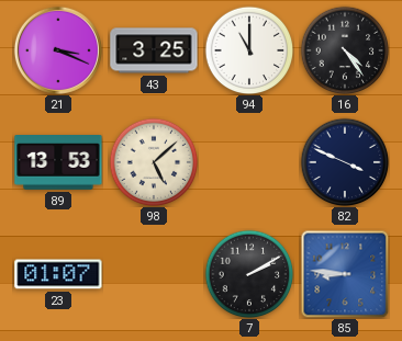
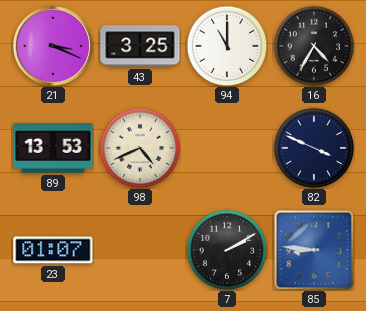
16: 4:24 -> 4:35
98: 5:08 -> 4:41
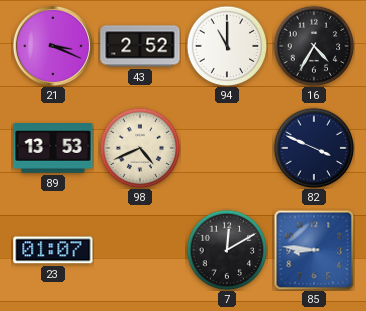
43: 3:25 -> 2:52
7: 2:10 -> 12:10
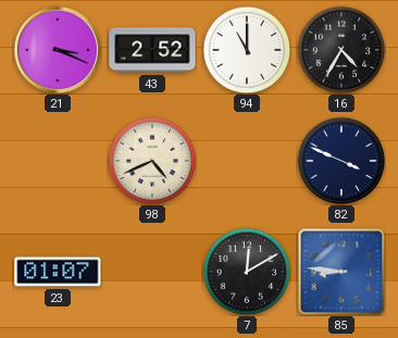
89: 13:53 -> none
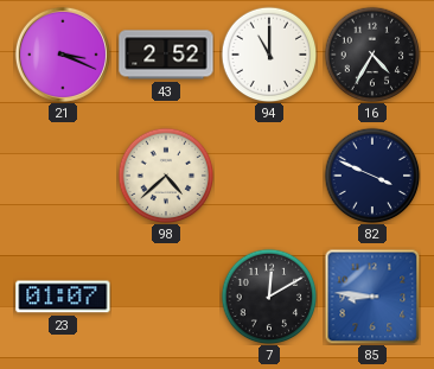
98: 4:41 -> 4:38
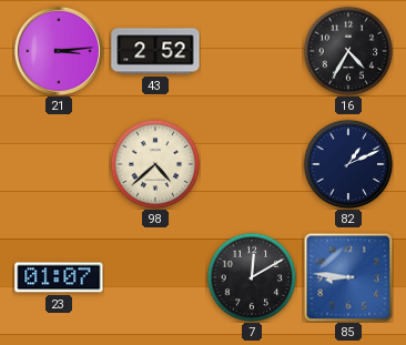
21: 3:19 -> 3:14
94: 11:00 -> none
82: 3:49 -> 1:11
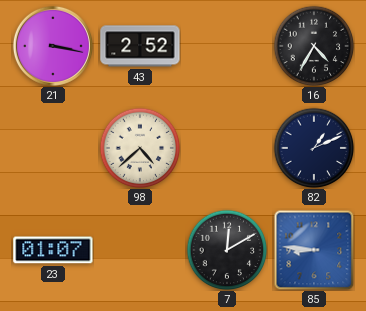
21: 3:14 -> 3:17
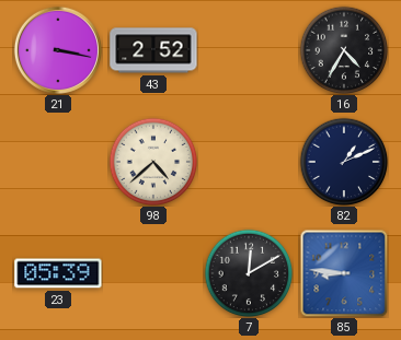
23: 01:07 -> 05:39
